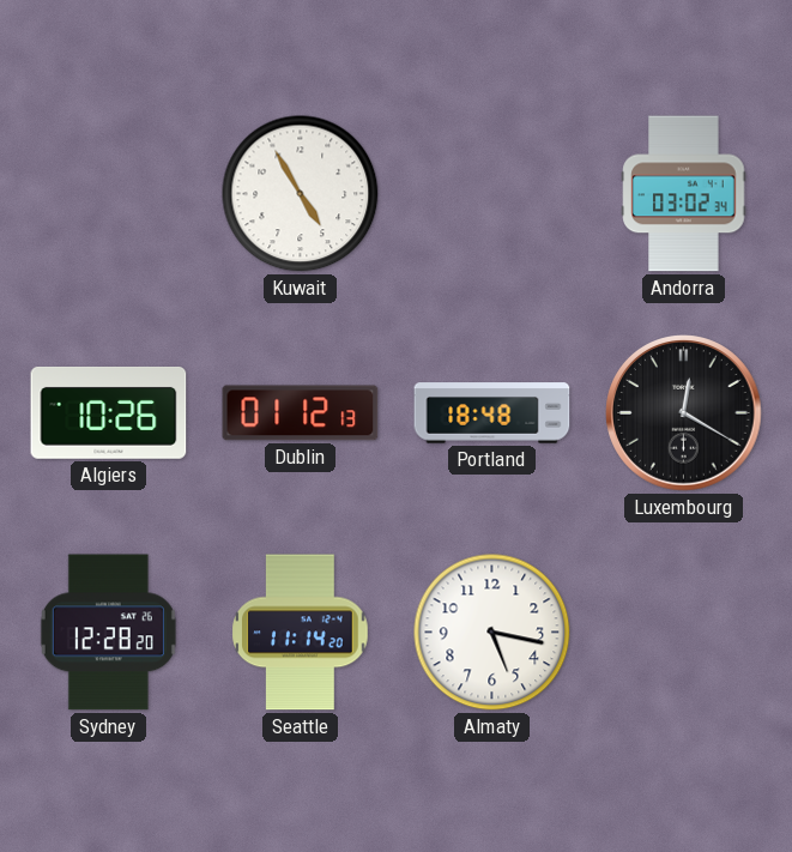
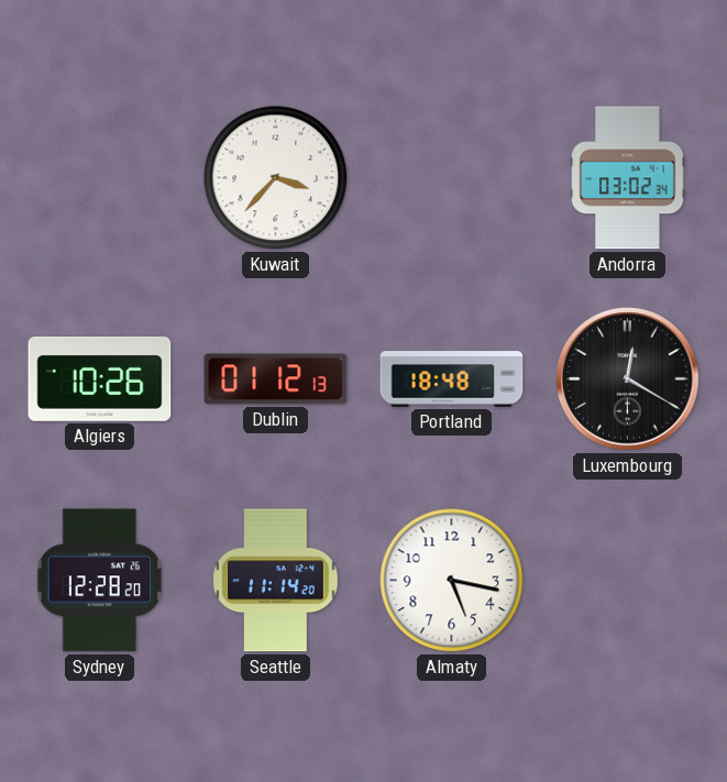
Kuwait: 4:55 -> 3:37
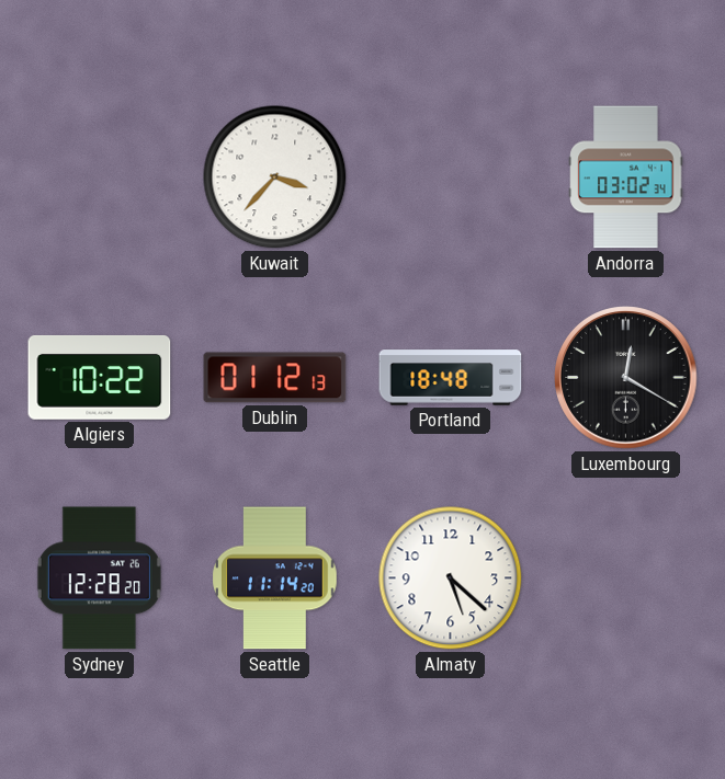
Algiers: 10:26 -> 10:22
Almaty: 5:17 -> 5:22
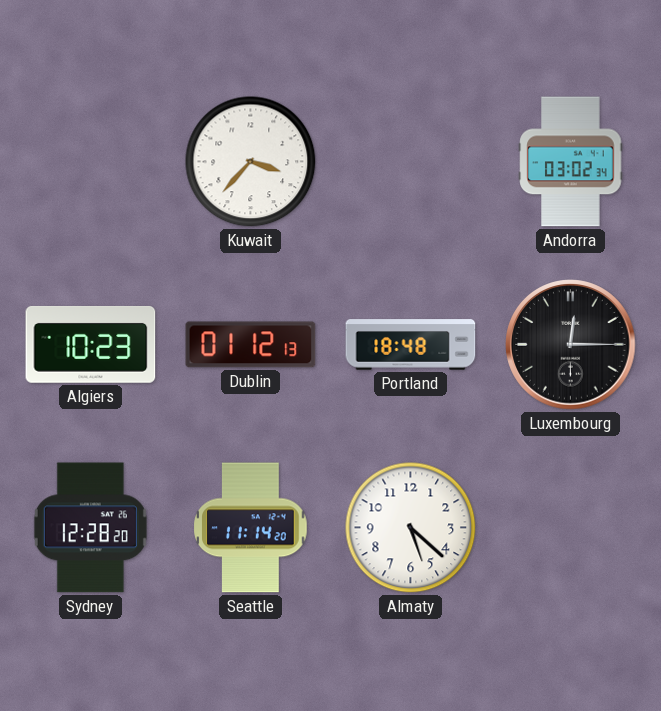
Algiers: 10:22 -> 10:23
Luxembourg: 12:20 -> 12:15
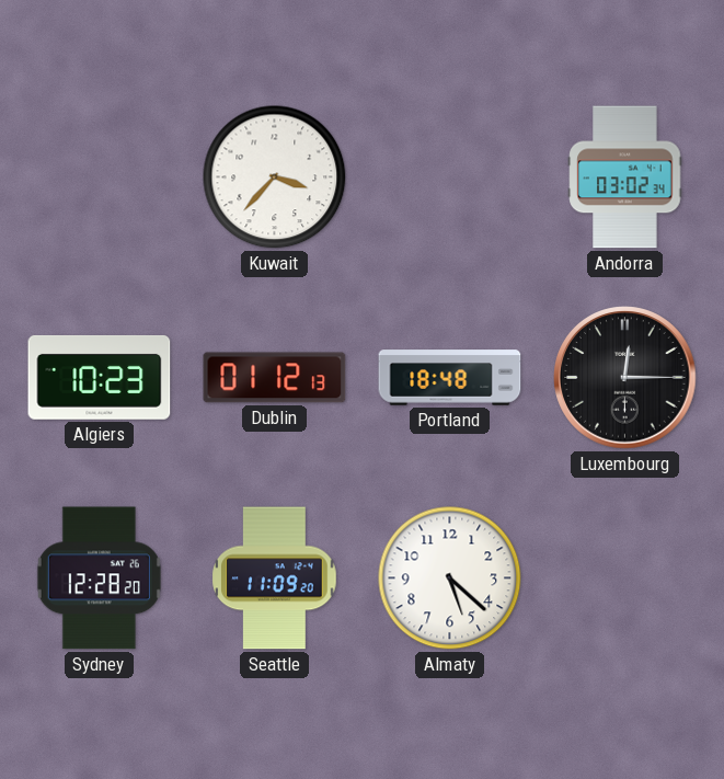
Seattle: 11:14 -> 11:09
